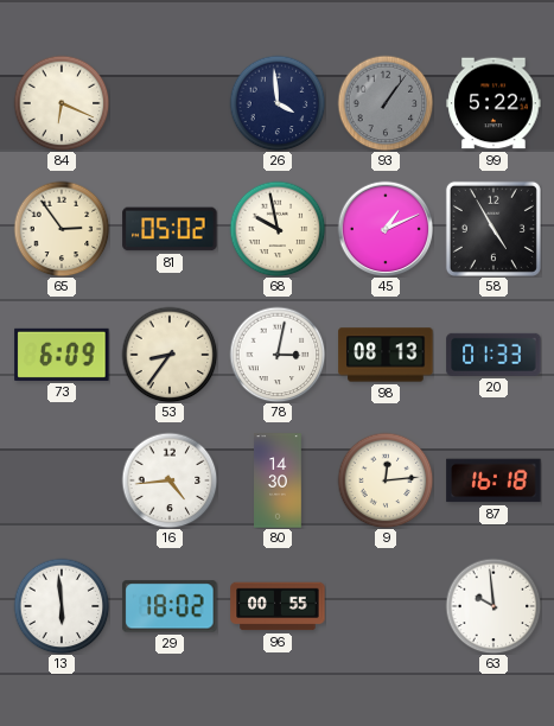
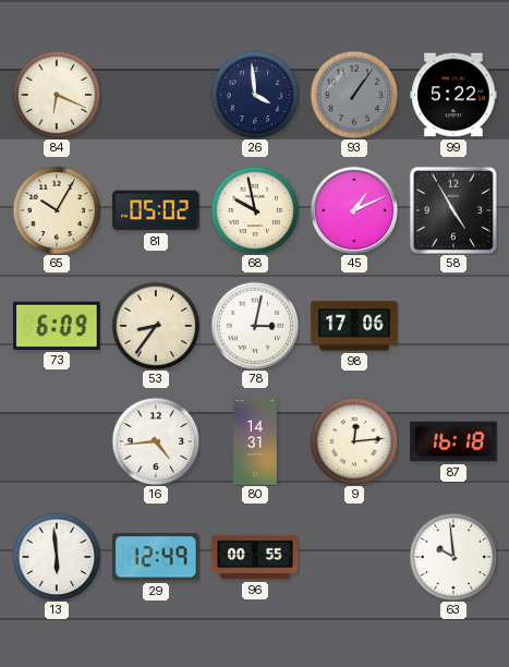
65: 2:54 -> 10:05
98: 08:13 -> 17:06
20: 01:33 -> none
80: 14:30 -> 14:31
29: 18:02 -> 12:49
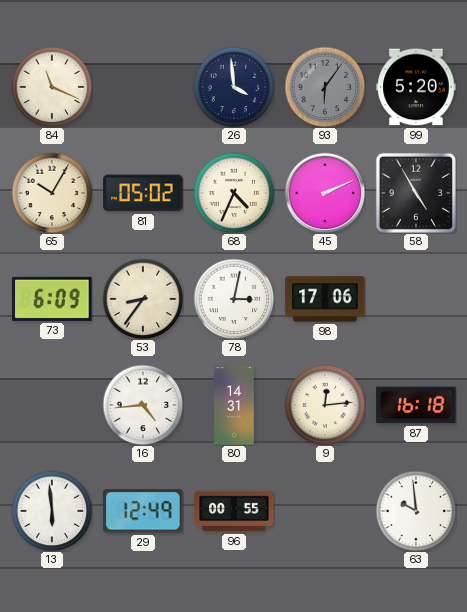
84: 6:19 -> 11:19
93: 1:06 -> 6:06
99: 5:22 -> 5:20
68: 9:58 -> 4:34
45: 1:11 -> 2:11
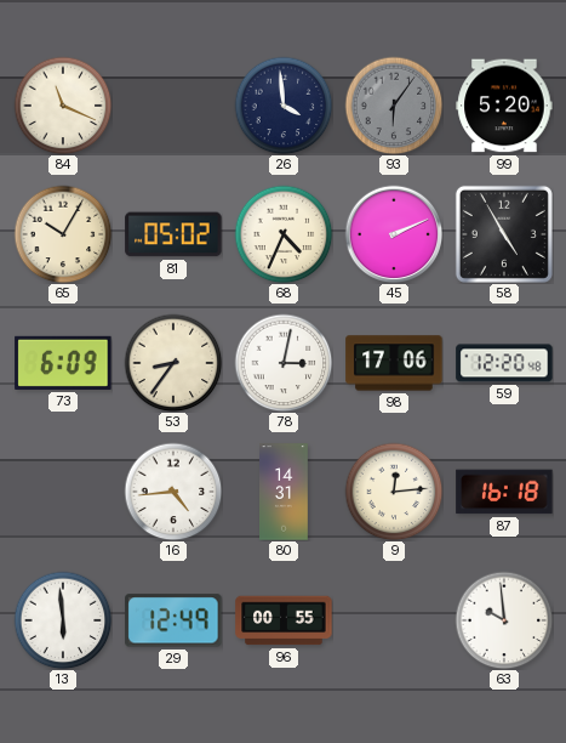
59: none -> 12:20
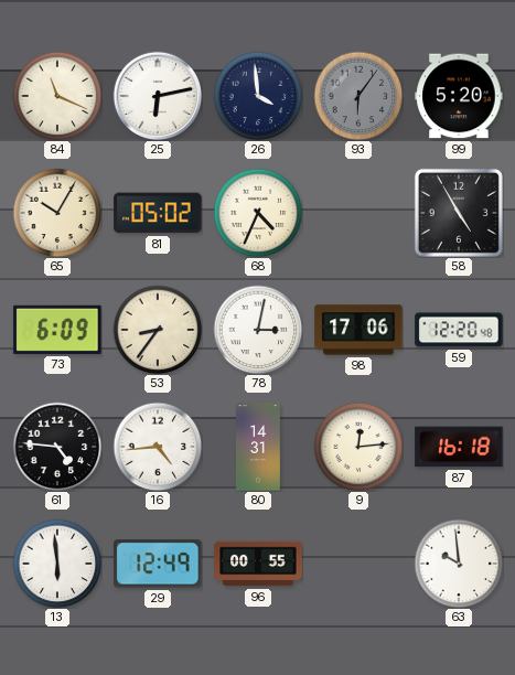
25: none -> 6:13
45: 2:11 -> none
61: none -> 4:46
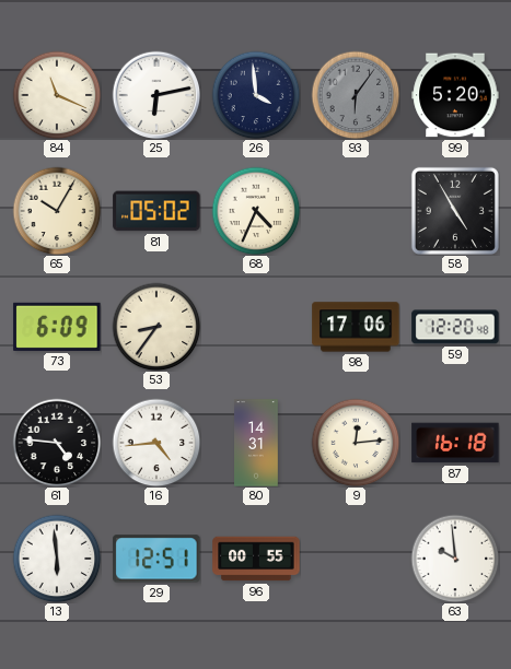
78: 3:02 -> none
29: 12:49 -> 12:51
